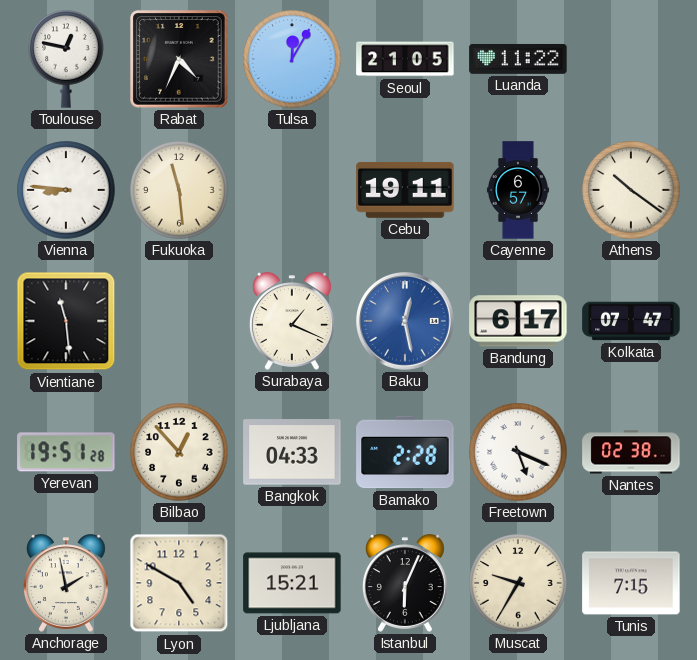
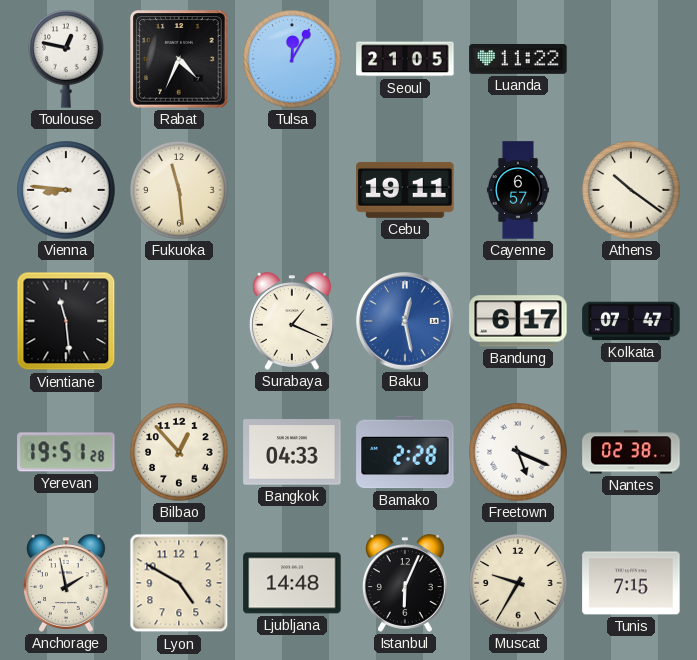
Ljubljana: 15:21 -> 14:48
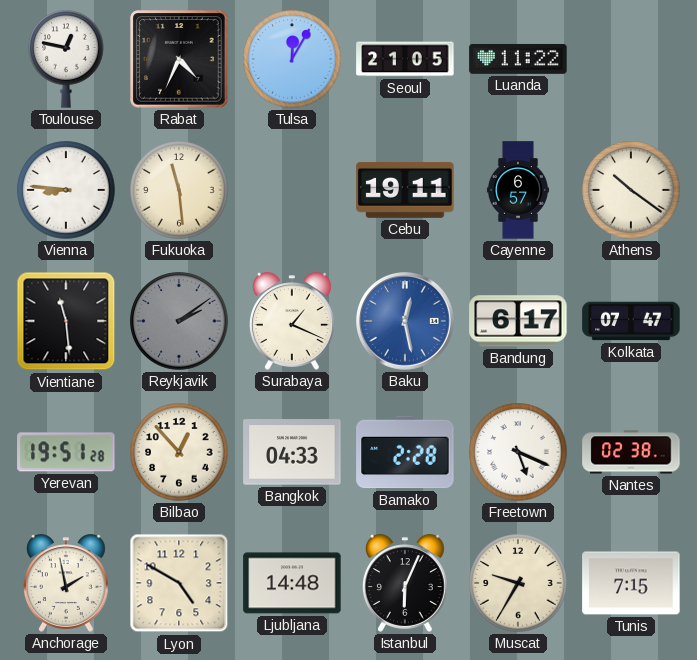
Reykjavik: none -> 2:09
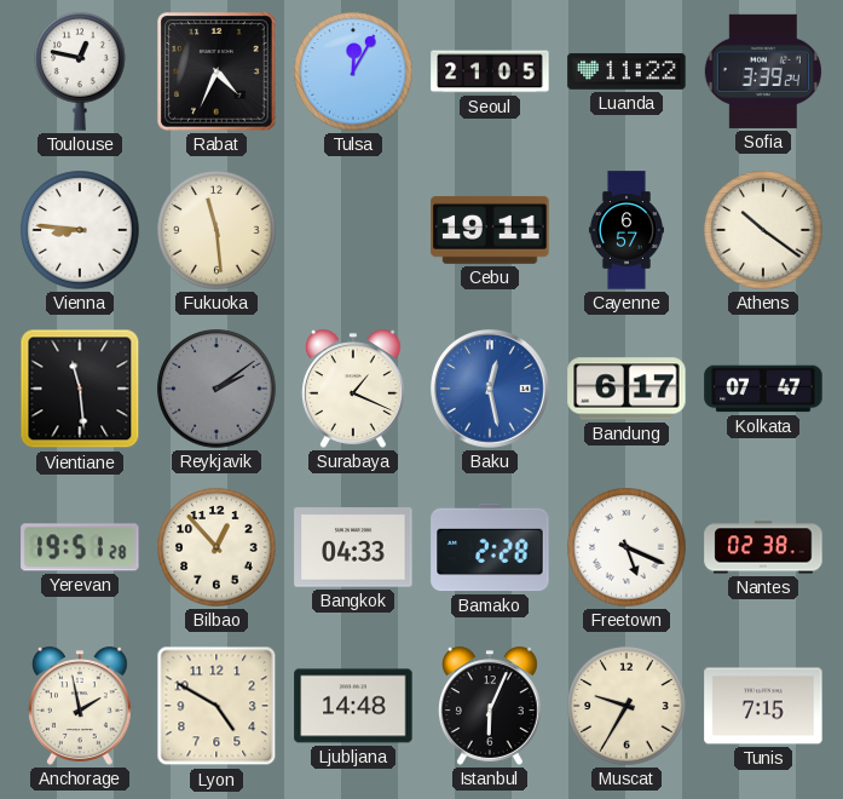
Sofia: none -> 3:39
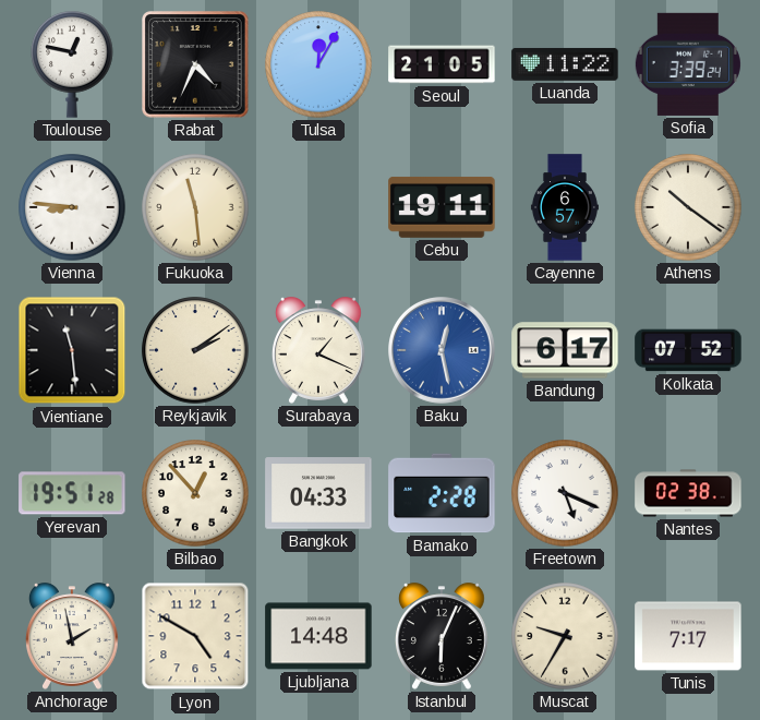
Reykjavik dial: grey -> cream
Kolkata: 07:47 -> 07:52
Tunis: 7:15 -> 7:17
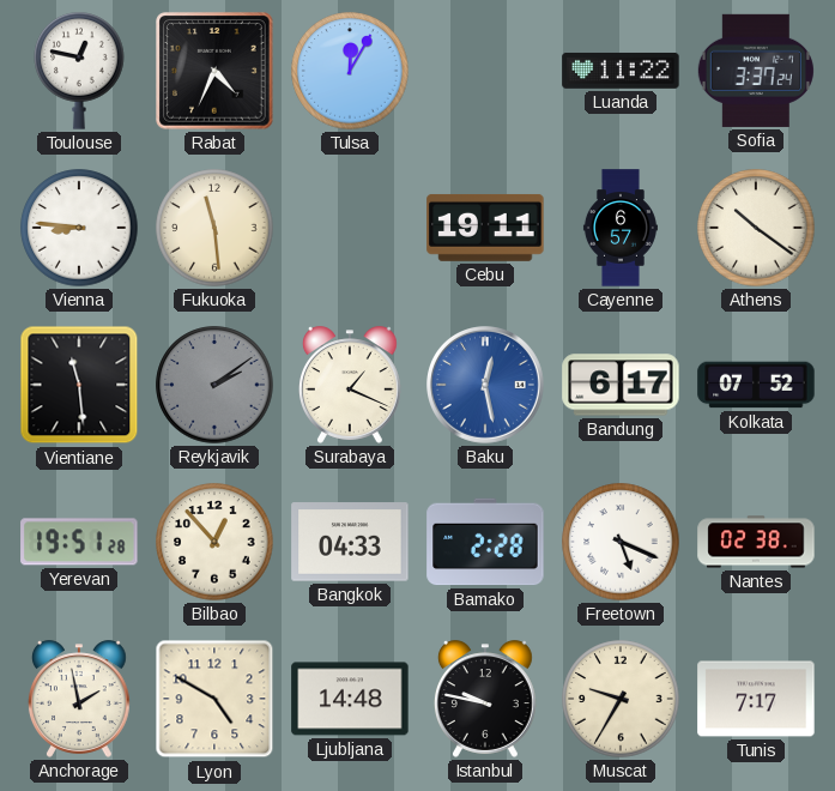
Seoul: 21:05 -> none
Sofia: 3:39 -> 3:37
Reykjavik dial: cream -> grey
Istanbul: 6:04 -> 9:47
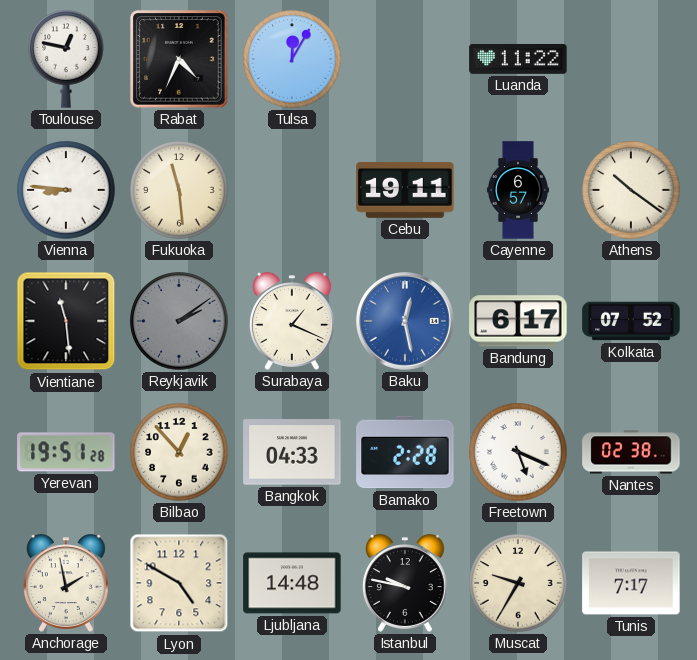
Sofia: 3:37 -> none
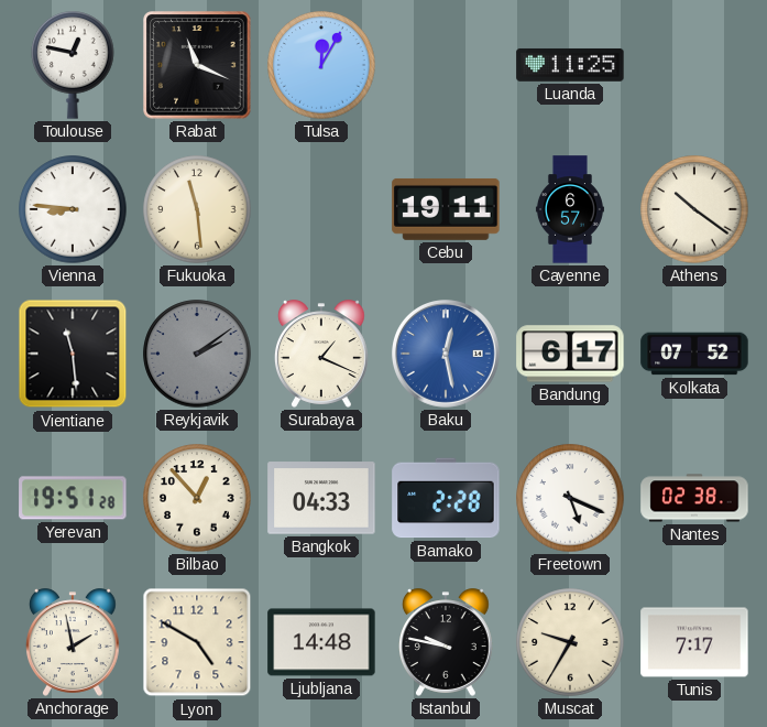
Rabat: 4:34 -> 11:19
Luanda: 11:22 -> 11:25
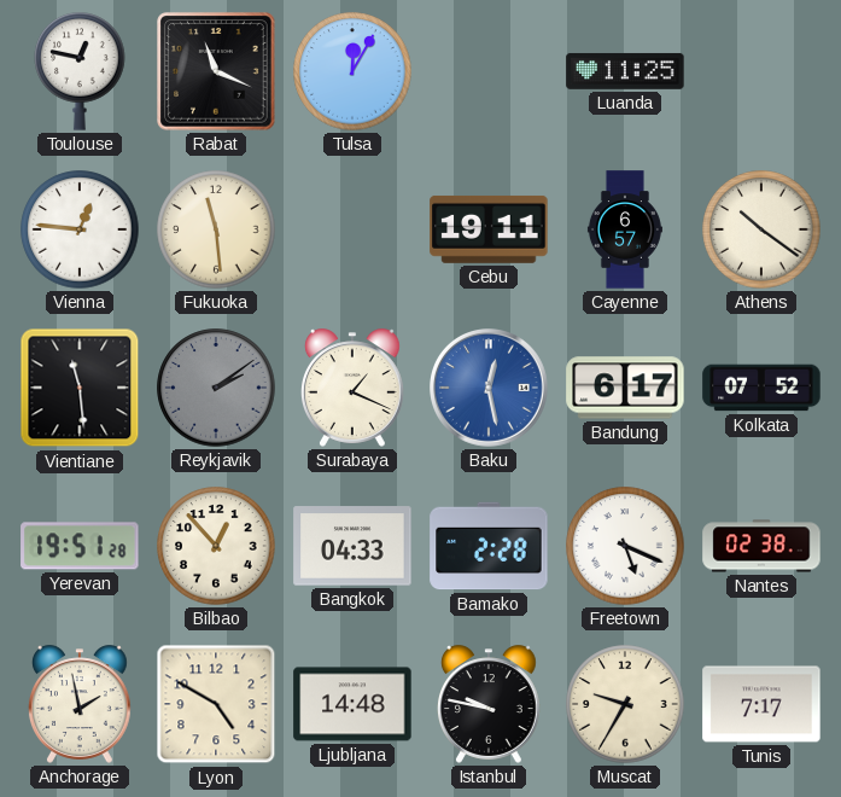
Vienna: 8:46 -> 12:46
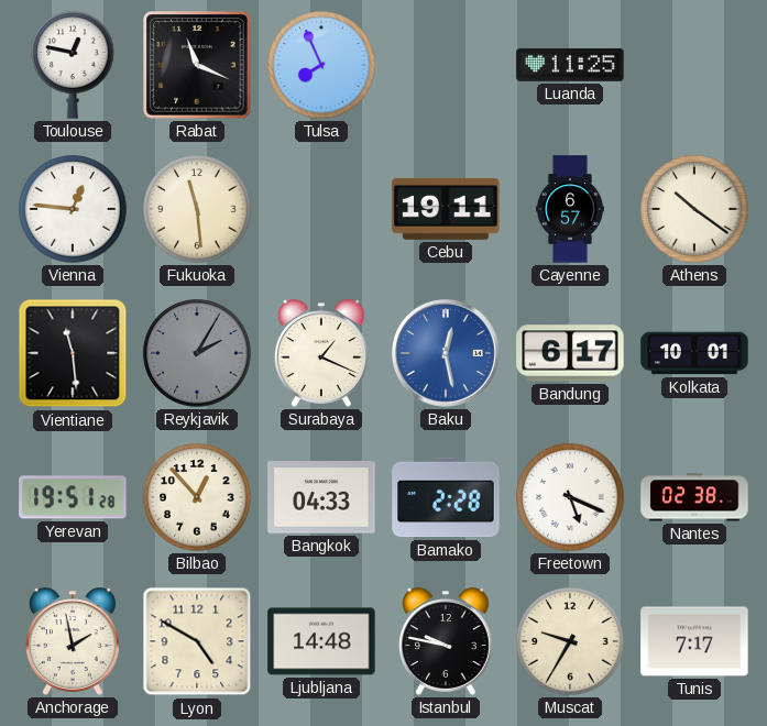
Tulsa: 12:05 -> 7:56
Reykjavik: 2:09 -> 2:05
Kolkata: 07:52 -> 10:01
